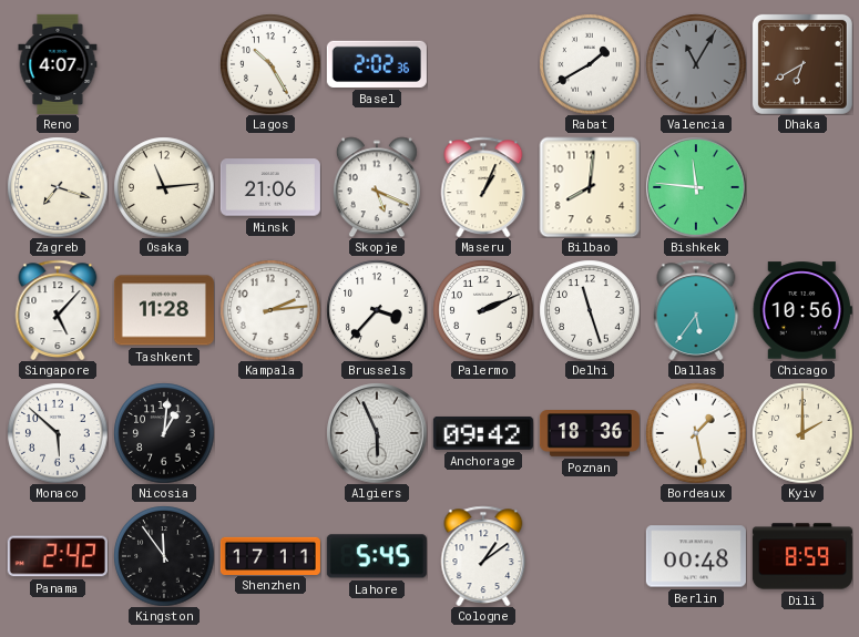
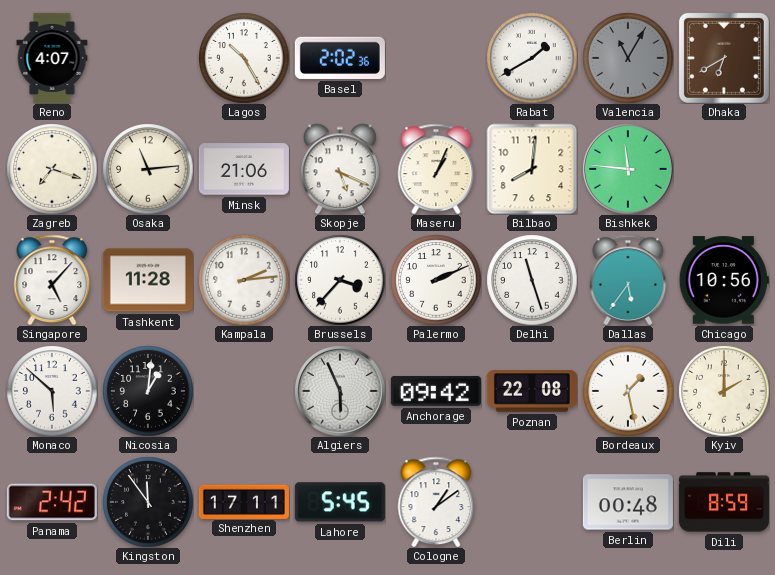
Poznan: 18:36 -> 22:08
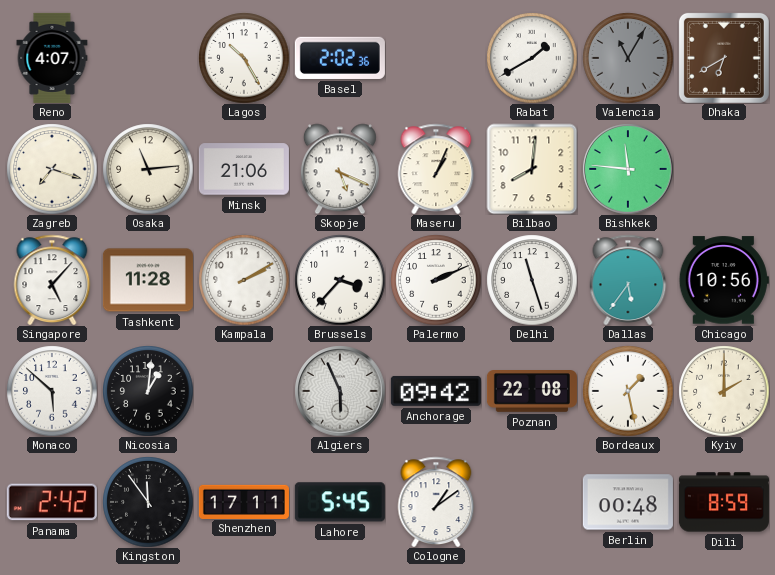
Kampala: 2:14 -> 2:10
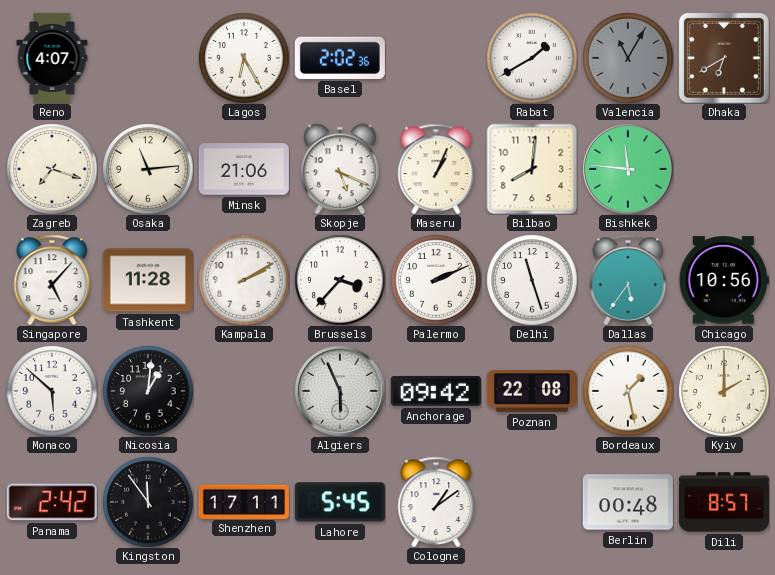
Lagos: 10:25 -> 6:25
Dili: 8:59 -> 8:57
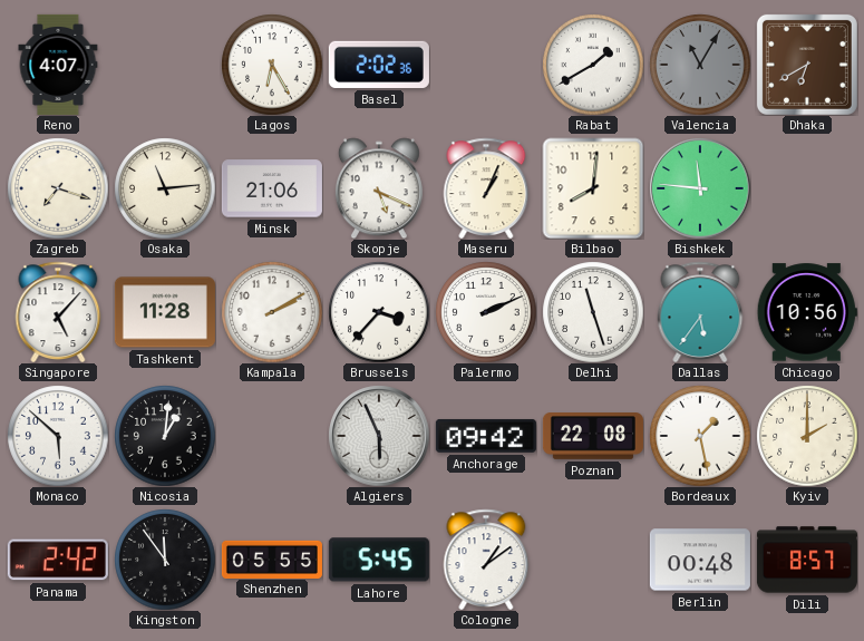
Shenzhen: 17:11 -> 05:55
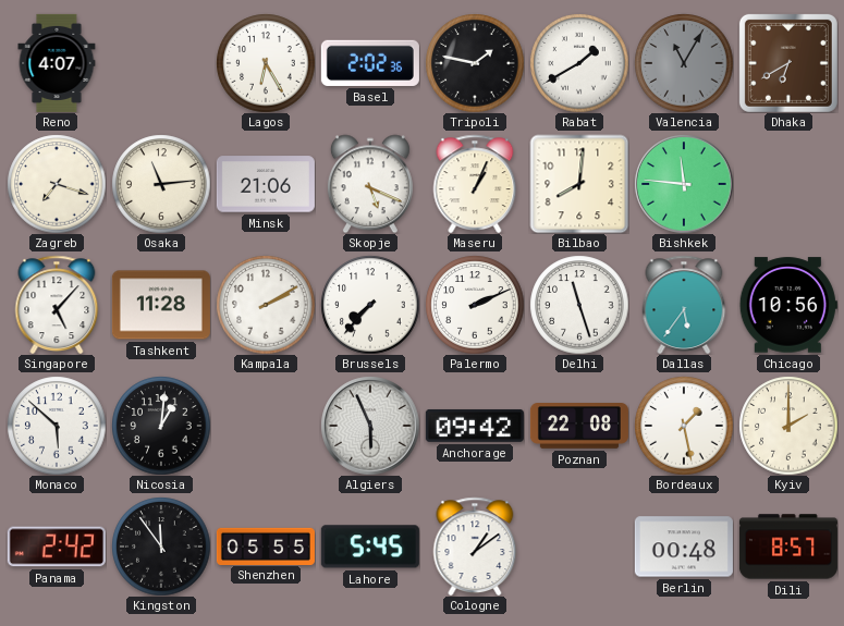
Tripoli: none -> 1:47
Brussels: 3:37 -> 7:37
